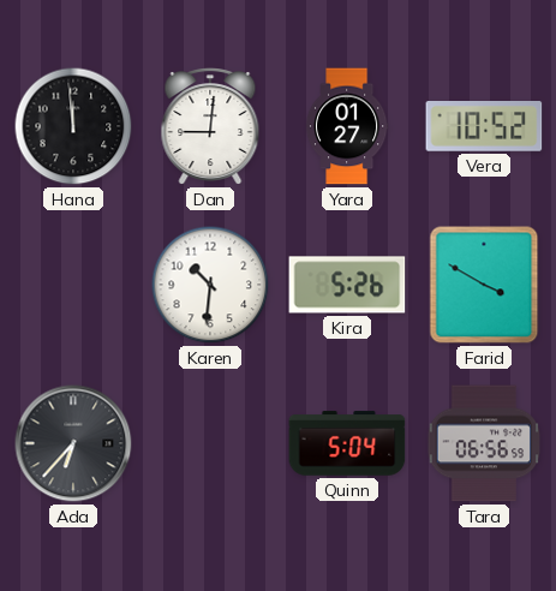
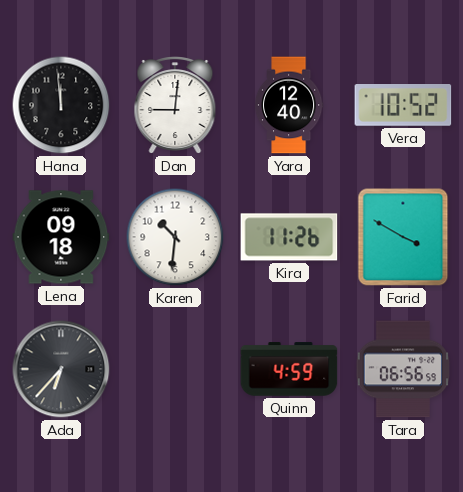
Yara: 01:27 -> 12:40
Lena: none -> 09:18
Kira: 5:26 -> 11:26
Quinn: 5:04 -> 4:59
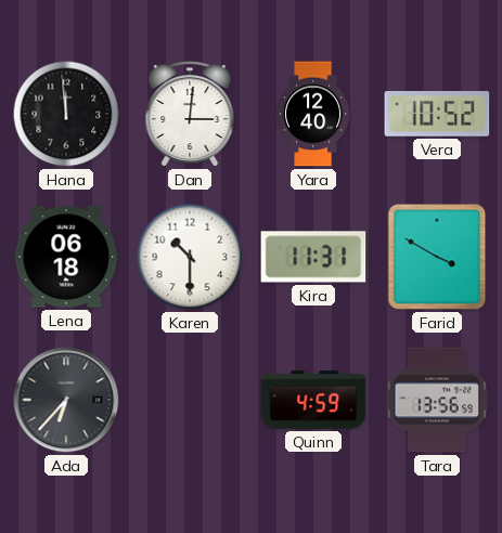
Dan: 9:01 -> 3:01
Lena: 09:18 -> 06:18
Karen: 10:31 -> 10:30
Kira: 11:26 -> 11:31
Tara: 06:56 -> 13:56
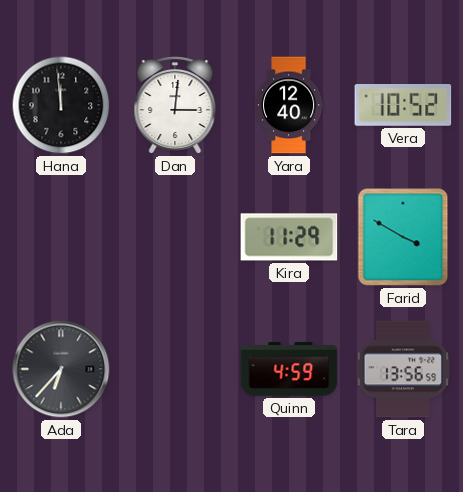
Lena: 06:18 -> none
Karen: 10:30 -> none
Kira: 11:31 -> 11:29
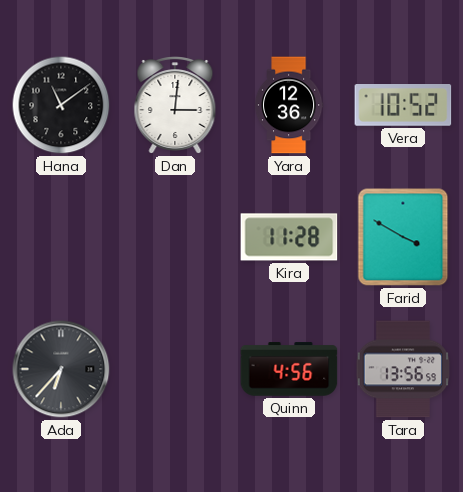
Hana: 11:59 -> 11:09
Yara: 12:40 -> 12:36
Kira: 11:29 -> 11:28
Quinn: 4:59 -> 4:56
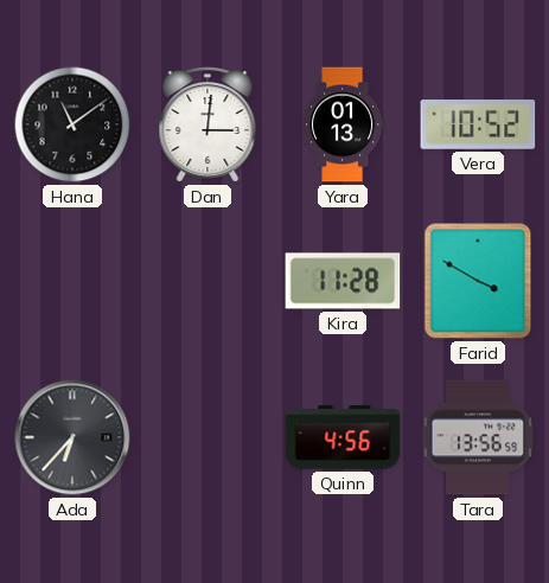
Yara: 12:36 -> 01:13
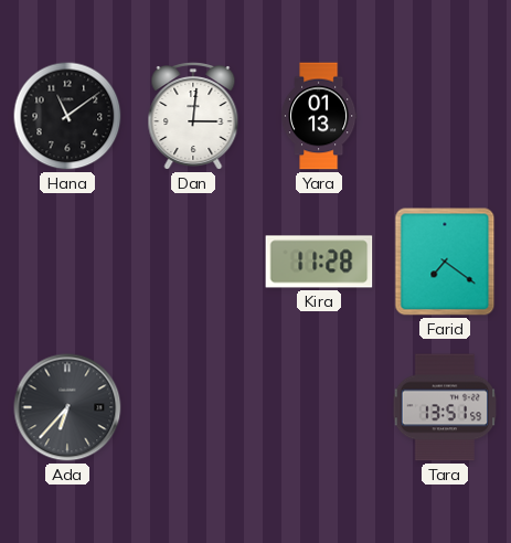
Vera: 10:52 -> none
Farid: 3:50 -> 7:21
Quinn: 4:56 -> none
Tara: 13:56 -> 13:51
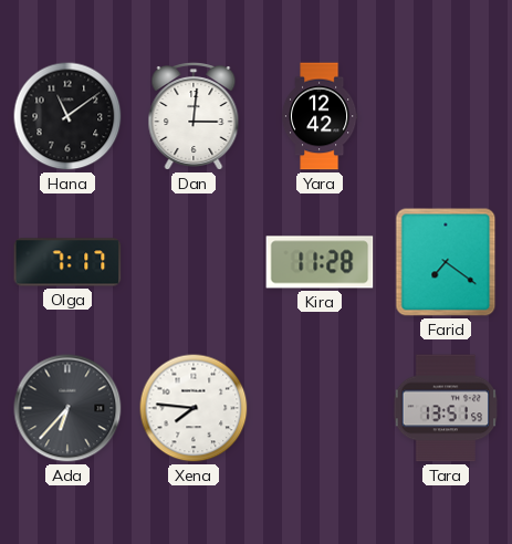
Yara: 01:13 -> 12:42
Olga: none -> 7:17
Xena: none -> 7:46
